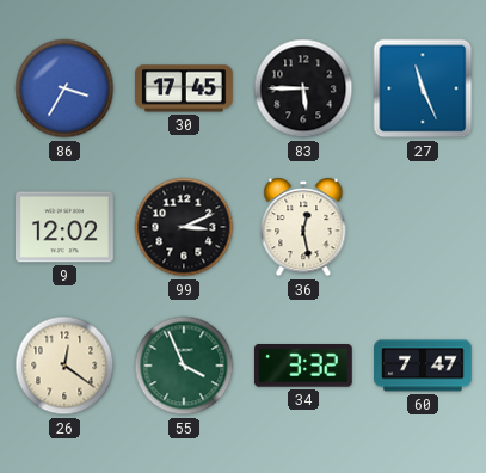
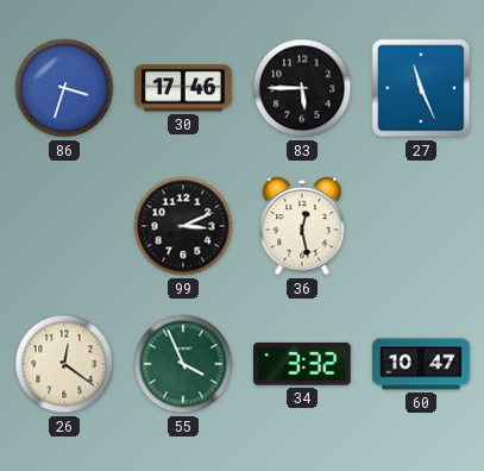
86: 3:35 -> 3:33
30: 17:45 -> 17:46
9: 12:02 -> none
60: 7:47 -> 10:47
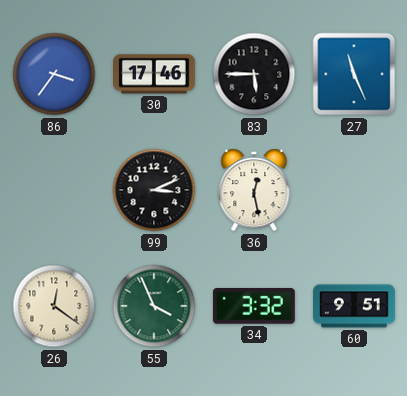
86: 3:33 -> 3:36
60: 10:47 -> 9:51
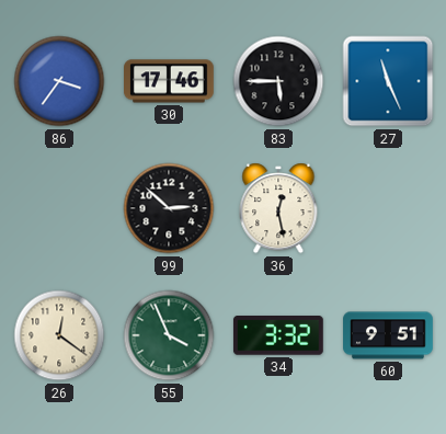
99: 3:11 -> 2:52
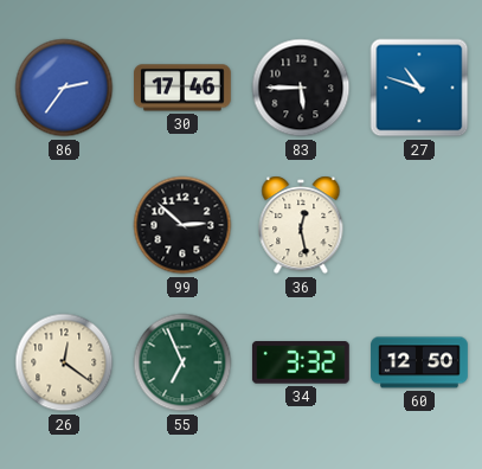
86: 3:36 -> 2:36
27: 11:26 -> 10:48
55: 3:56 -> 6:56
60: 9:51 -> 12:50
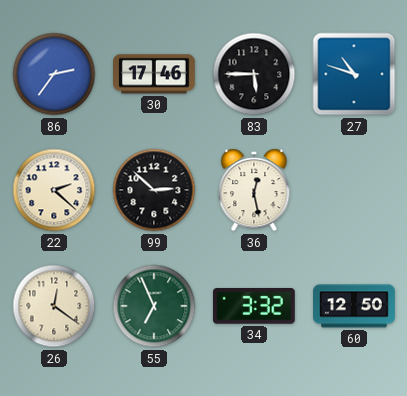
22: none -> 2:22
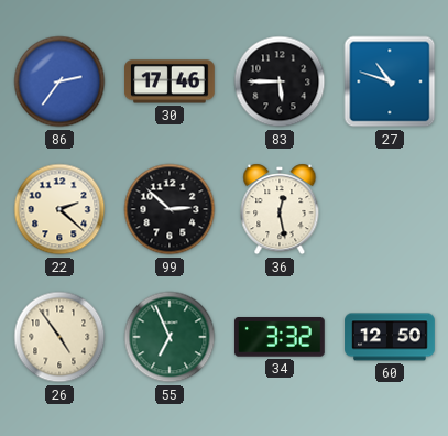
26: 12:21 -> 4:54
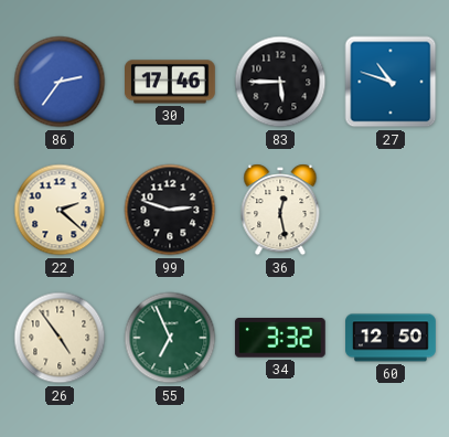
99: 2:52 -> 2:48
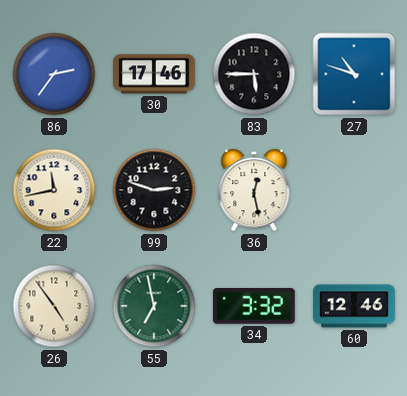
22: 2:22 -> 11:43
55: 6:56 -> 6:58
60: 12:50 -> 12:46
